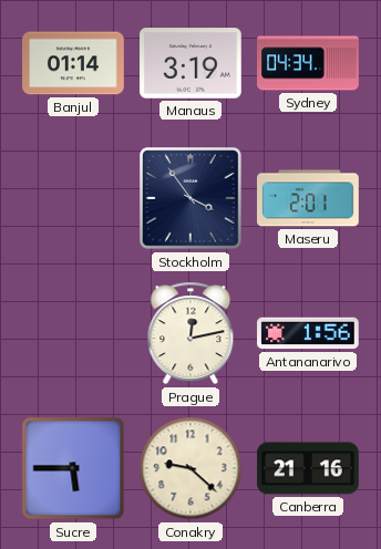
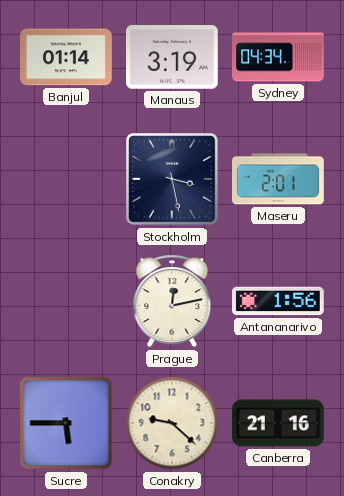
Stockholm: 3:54 -> 3:28
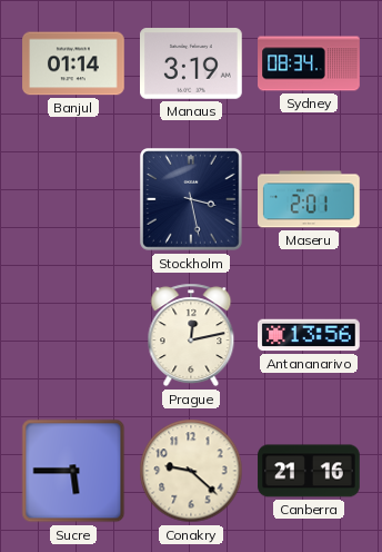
Sydney: 04:34 -> 08:34
Antananarivo: 1:56 -> 13:56
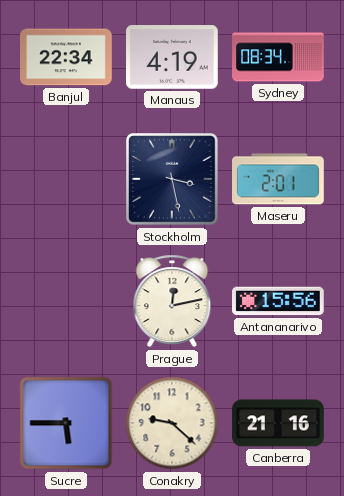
Banjul: 01:14 -> 22:34
Manaus: 3:19 -> 4:19
Antananarivo: 13:56 -> 15:56
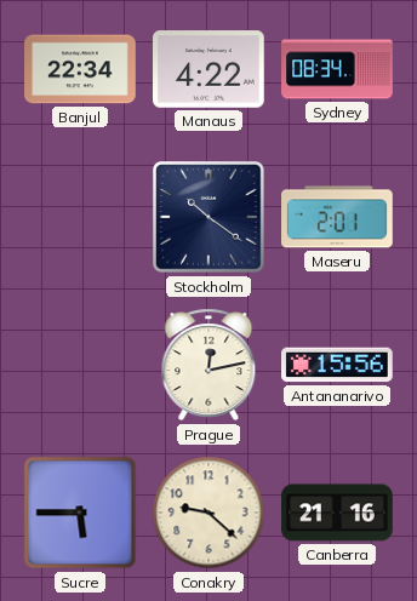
Manaus: 4:19 -> 4:22
Stockholm: 3:28 -> 10:21
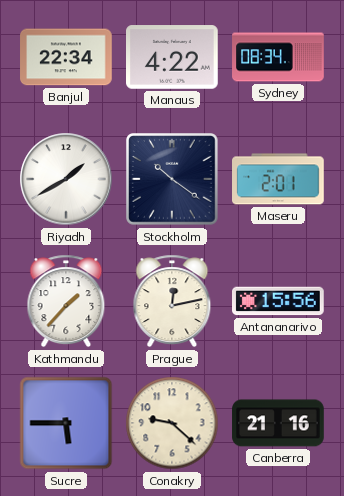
Riyadh: none -> 1:40
Kathmandu: none -> 1:37
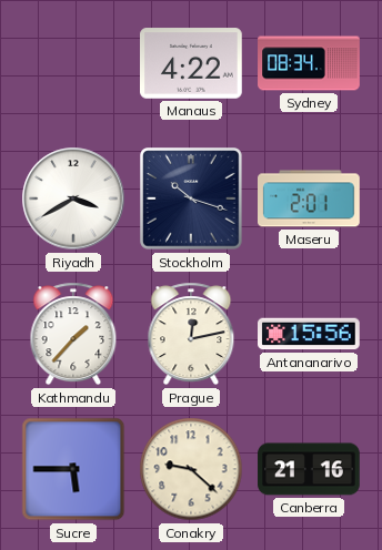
Banjul: 22:34 -> none
Riyadh: 1:40 -> 3:40
Stockholm: 10:21 -> 10:18
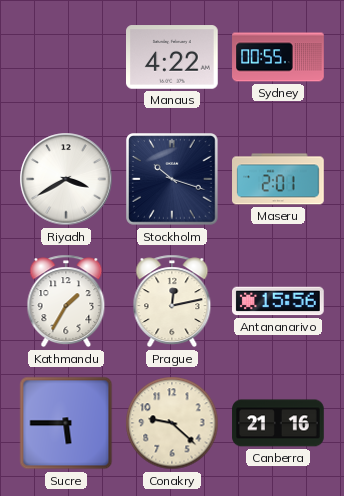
Sydney: 08:34 -> 00:55
Kathmandu: 1:37 -> 1:35
